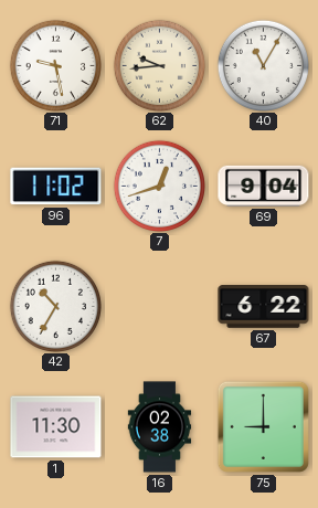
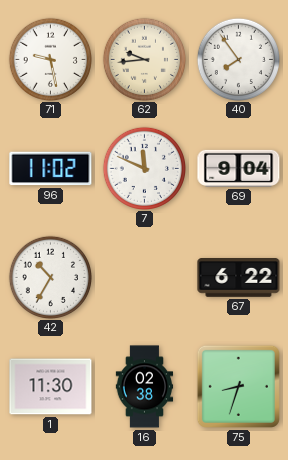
40: 11:05 -> 7:54
7: 12:42 -> 11:49
75: 9:00 -> 8:33
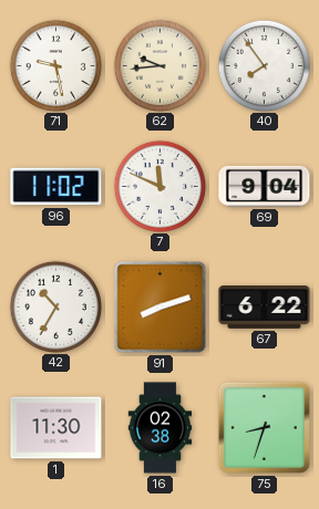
91: none -> 8:12
